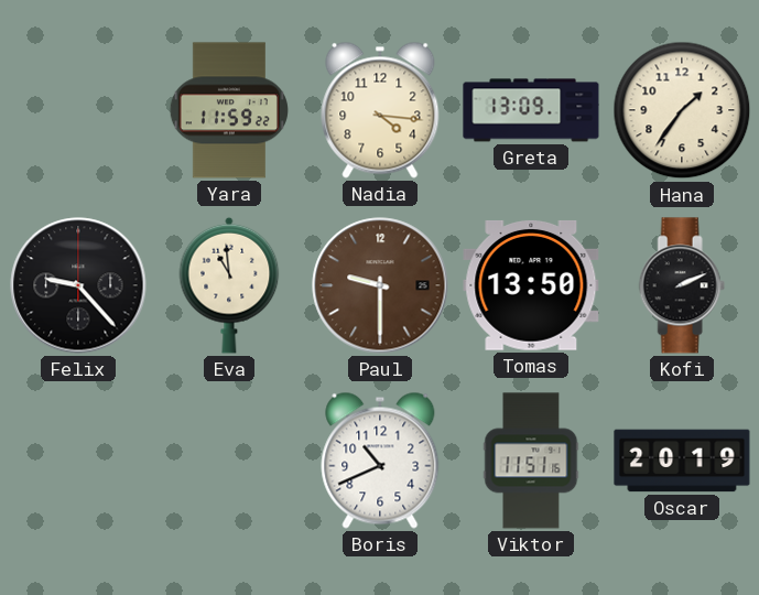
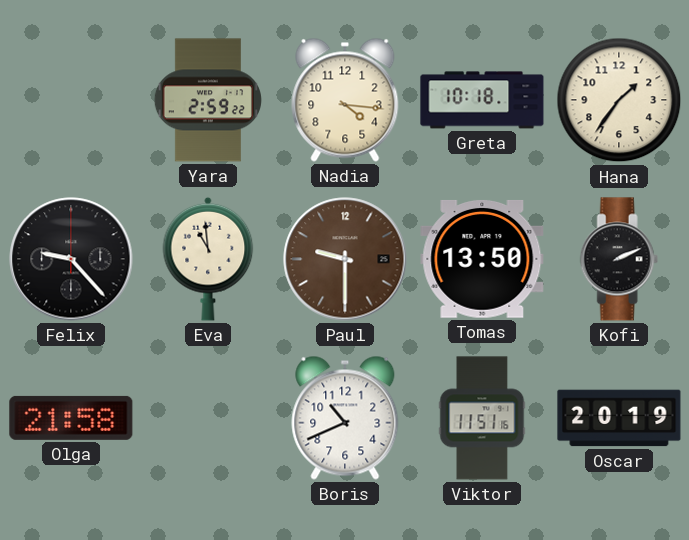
Yara: 11:59 -> 2:59
Greta: 13:09 -> 10:18
Olga: none -> 21:58
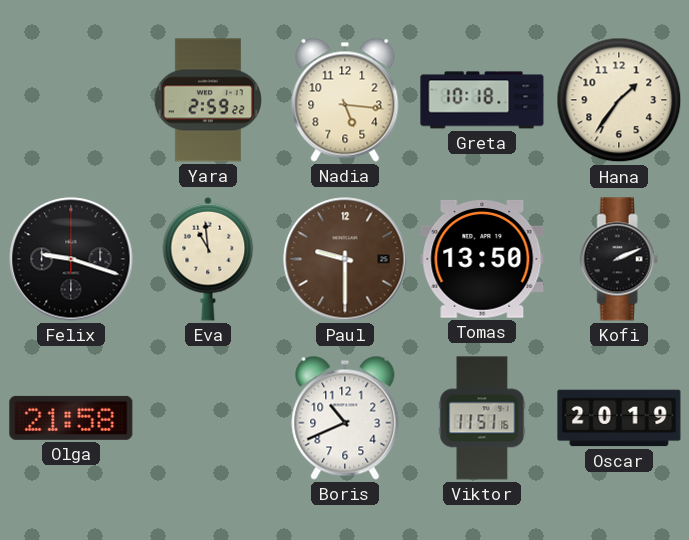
Nadia: 4:16 -> 5:16
Felix: 9:23 -> 9:18
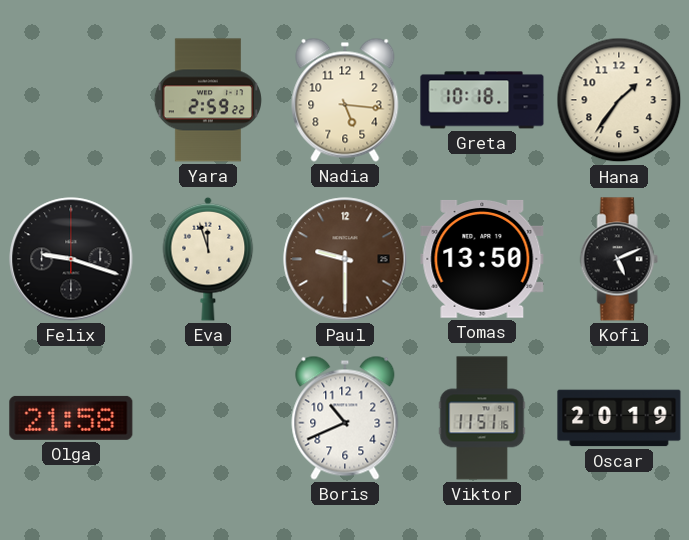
Eva: 10:59 -> 11:57
Kofi: 2:11 -> 5:11
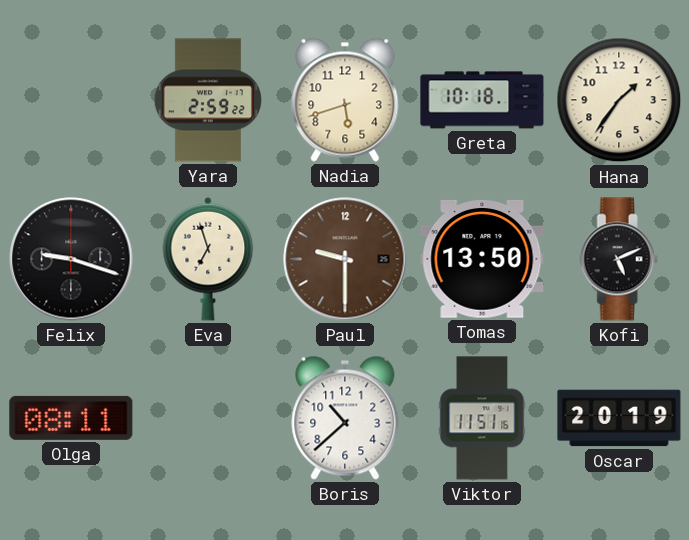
Nadia: 5:16 -> 5:42
Eva: 11:57 -> 6:57
Olga: 21:58 -> 08:11
Boris: 10:41 -> 10:38
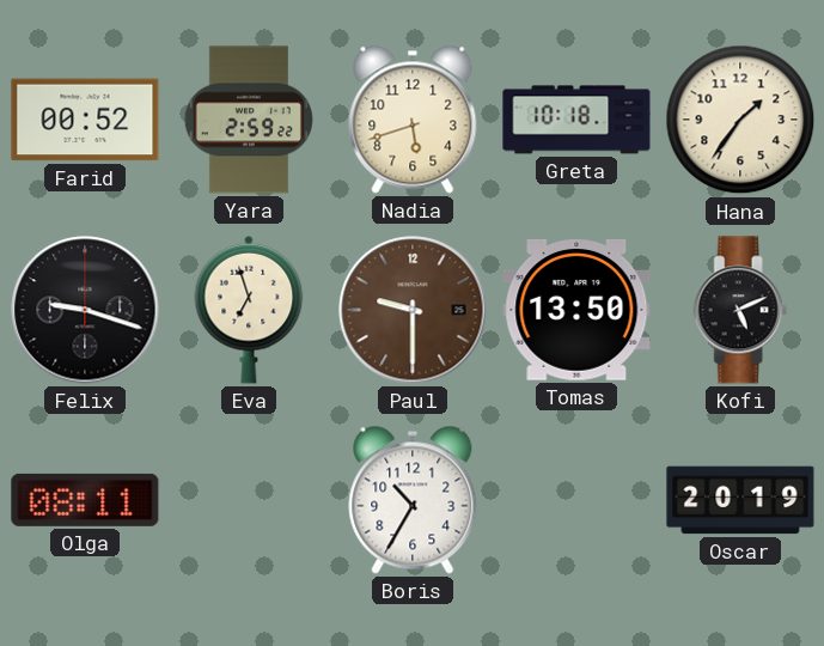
Farid: none -> 00:52
Boris: 10:38 -> 10:35
Viktor: 11:51 -> none
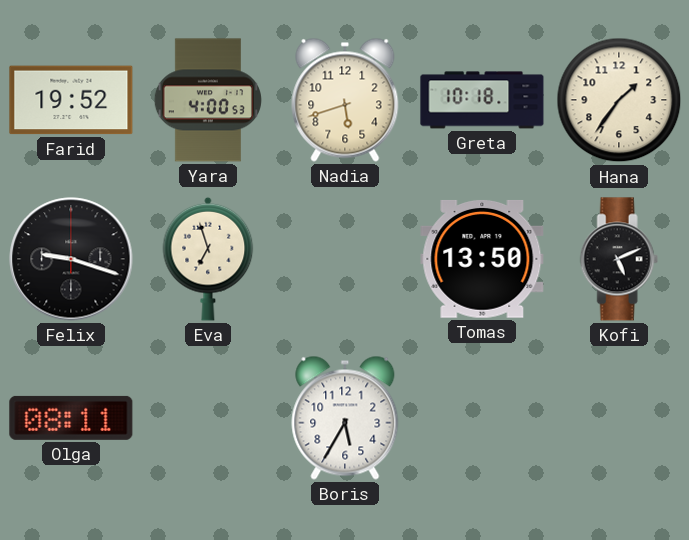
Farid: 00:52 -> 19:52
Yara: 2:59 -> 4:00
Paul: 9:30 -> none
Boris: 10:35 -> 5:35
Oscar: 20:19 -> none
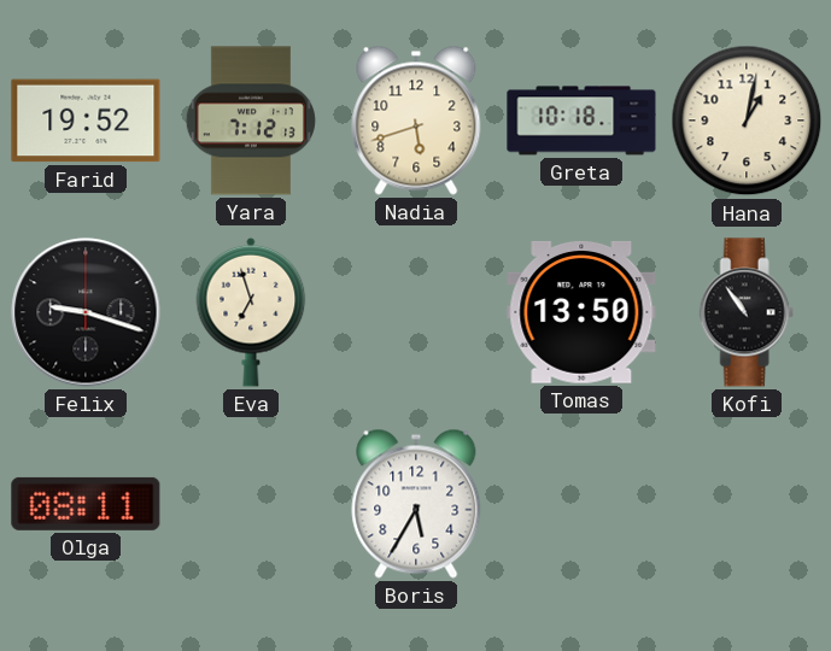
Yara: 4:00 -> 7:12
Hana: 1:36 -> 1:02
Kofi: 5:11 -> 10:54
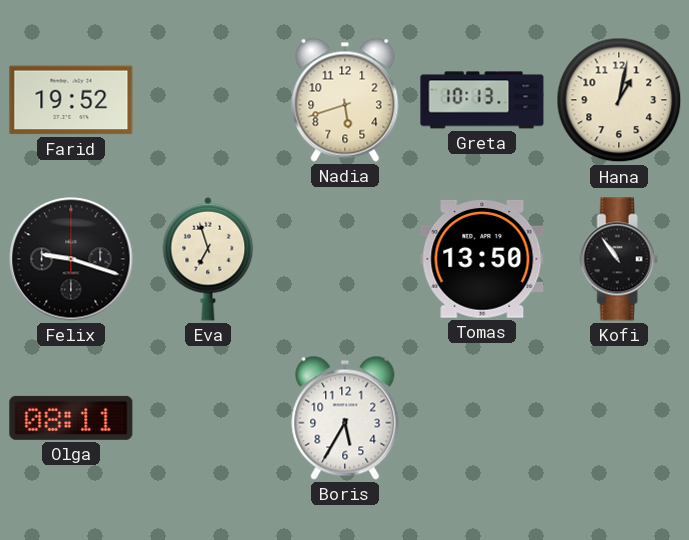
Yara: 7:12 -> none
Greta: 10:18 -> 10:13
